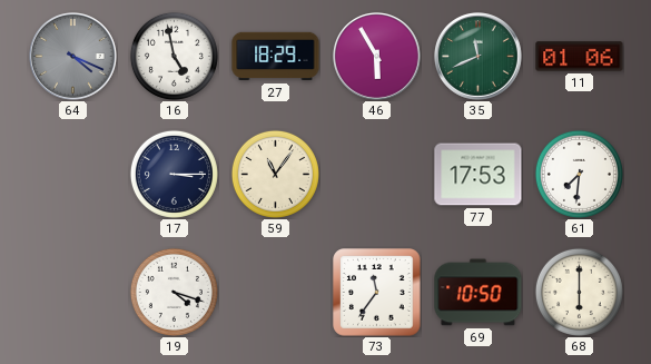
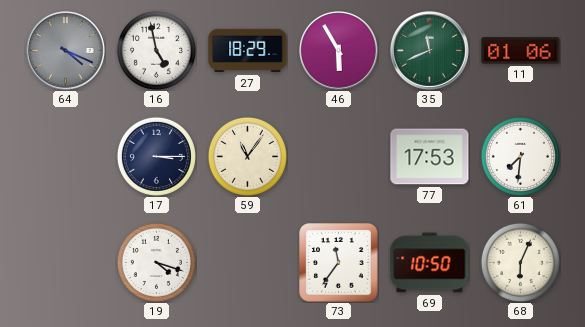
68: 6:00 -> 6:04
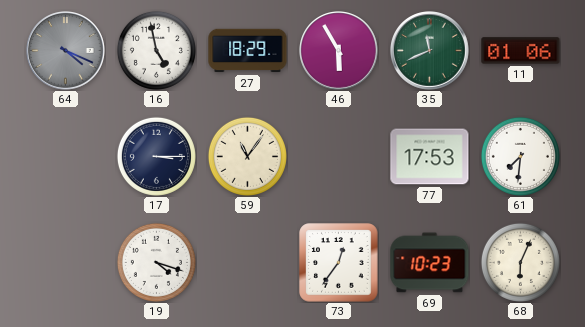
73: 11:36 -> 12:36
69: 10:50 -> 10:23
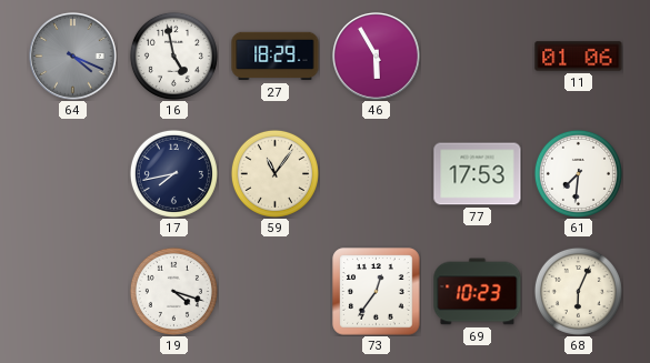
35: 11:41 -> none
17: 3:15 -> 7:43
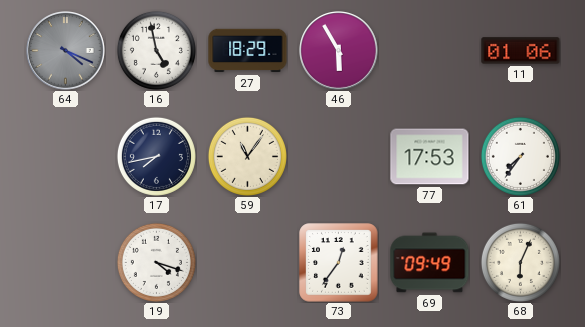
61: 7:31 -> 7:36
69: 10:23 -> 09:49
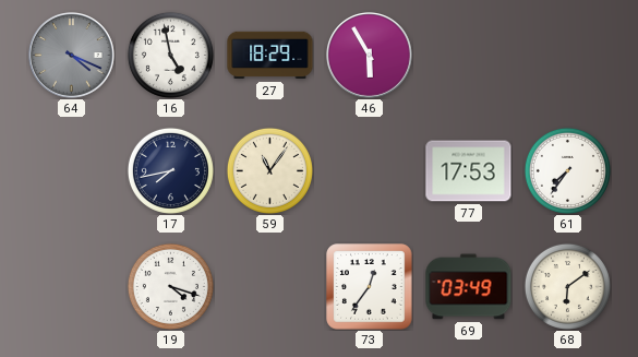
11: 01:06 -> none
69: 09:49 -> 03:49
68: 6:04 -> 6:09
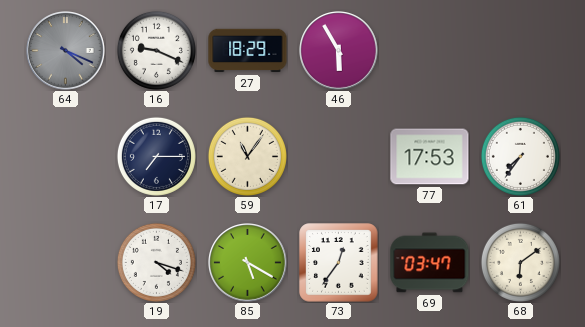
16: 4:58 -> 9:19
17: 7:43 -> 7:15
85: none -> 5:20
69: 03:49 -> 03:47
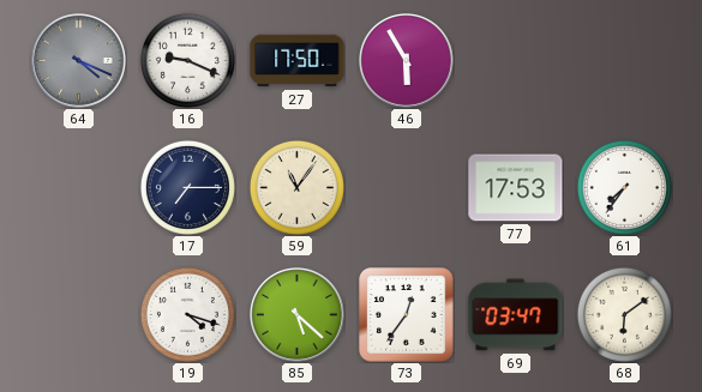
27: 18:29 -> 17:50
85: 5:20 -> 5:22
